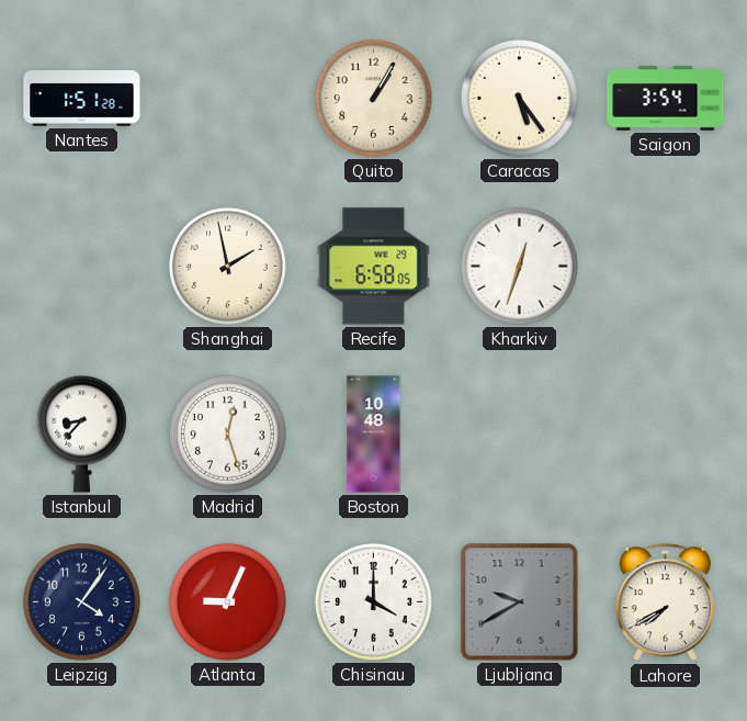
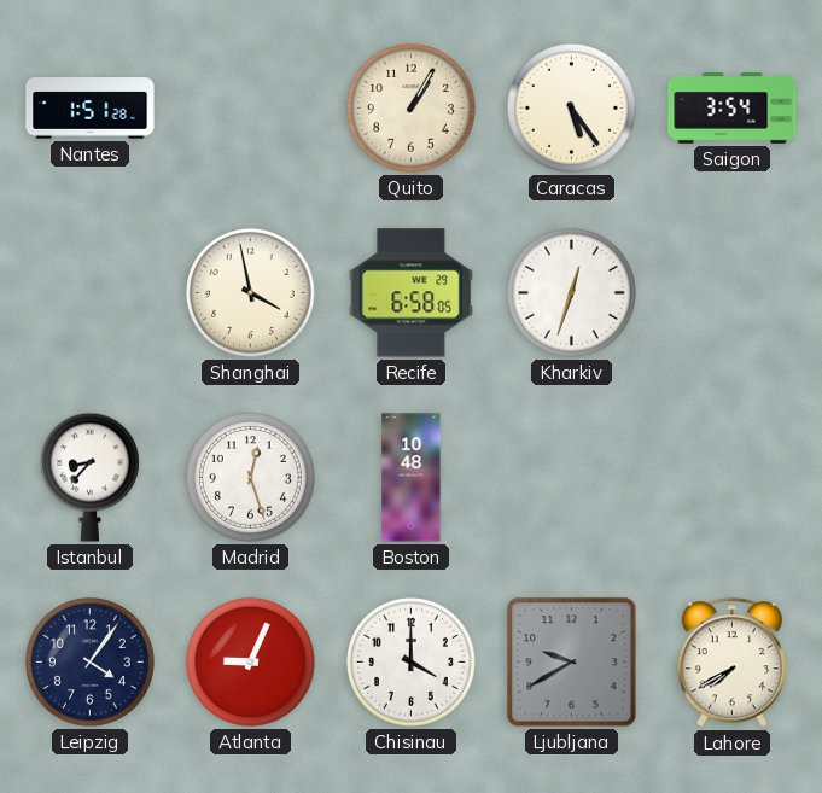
Shanghai: 1:58 -> 3:58
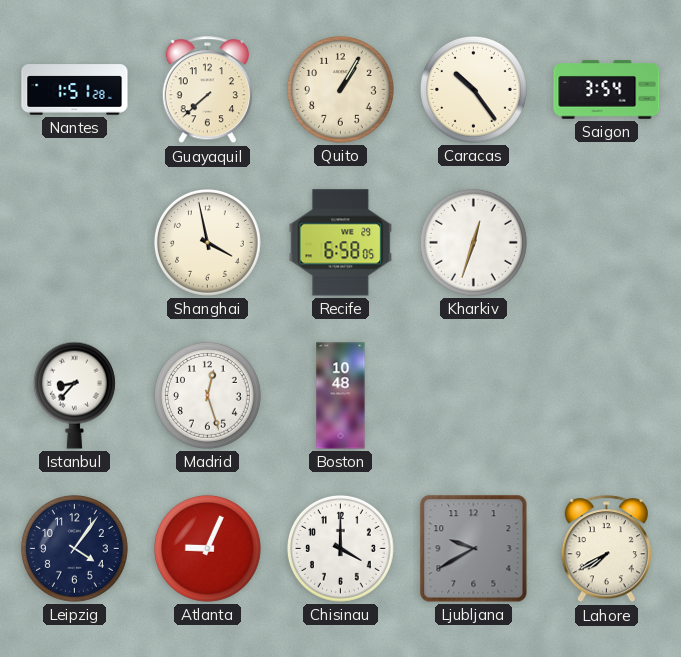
Guayaquil: none -> 7:38
Caracas: 5:24 -> 10:24
